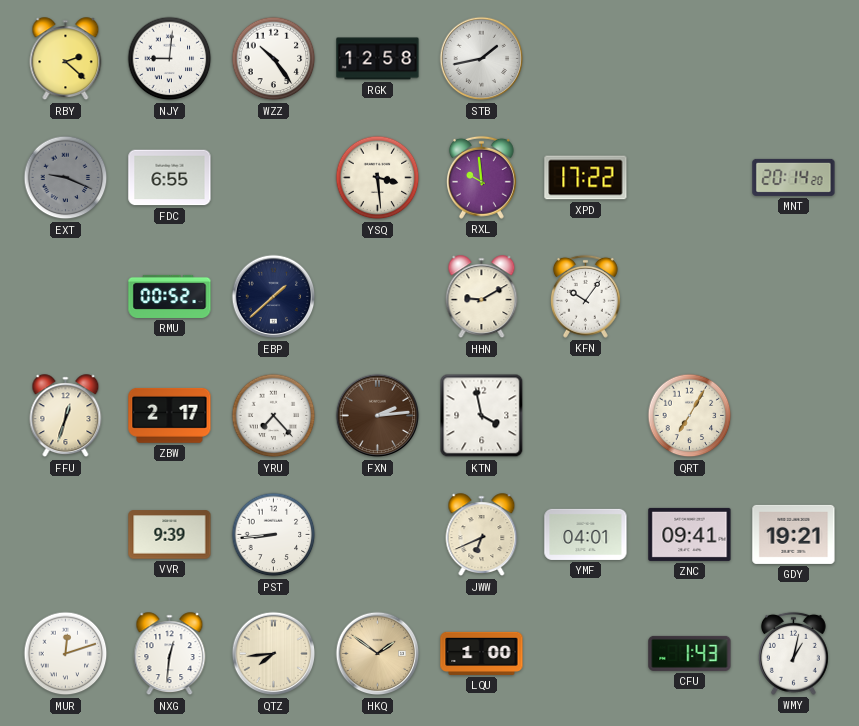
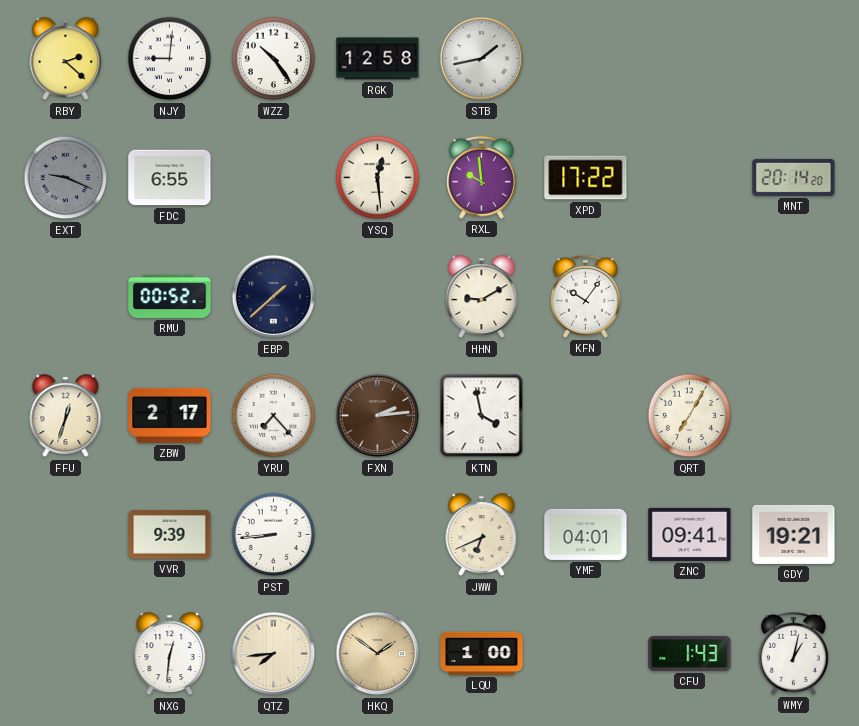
YSQ: 3:29 -> 12:29
MUR: 12:12 -> none
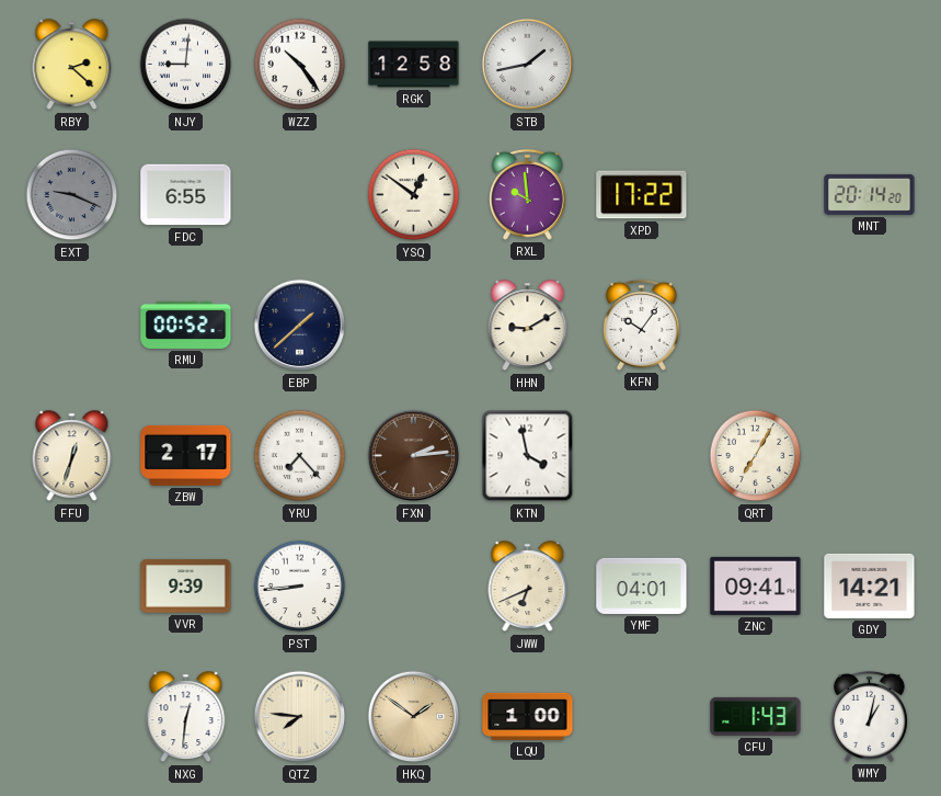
YSQ: 12:29 -> 12:51
GDY: 19:21 -> 14:21
QTZ: 7:44 -> 7:46
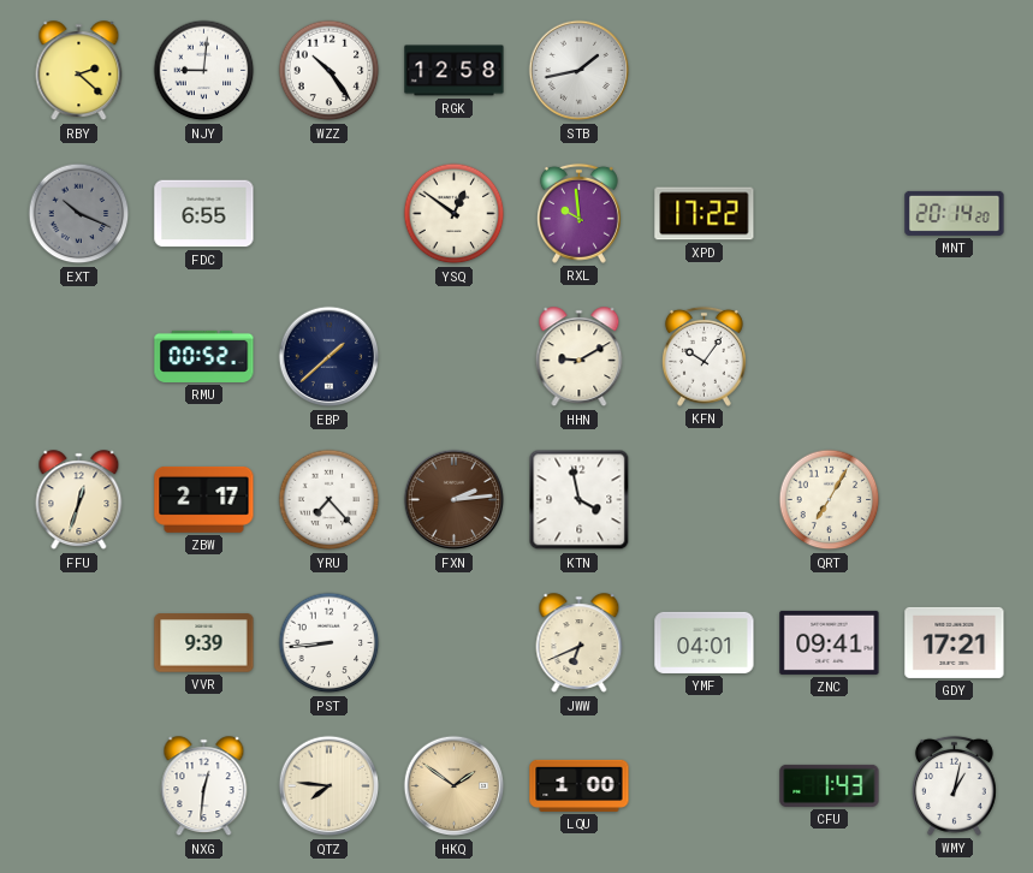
EXT: 9:19 -> 10:19
GDY: 14:21 -> 17:21
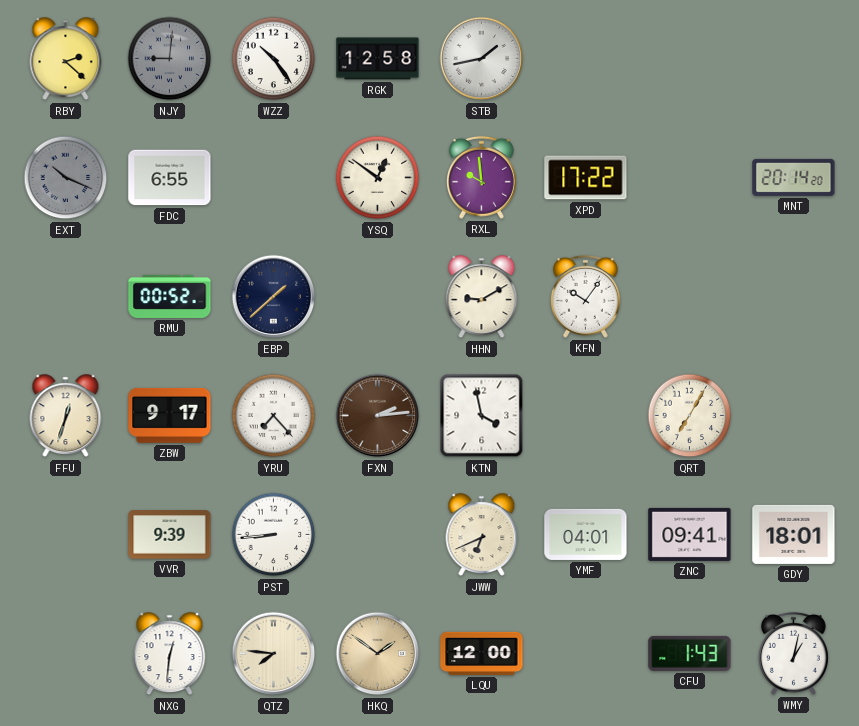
NJY dial: white -> grey
ZBW: 2:17 -> 9:17
GDY: 17:21 -> 18:01
LQU: 1:00 -> 12:00
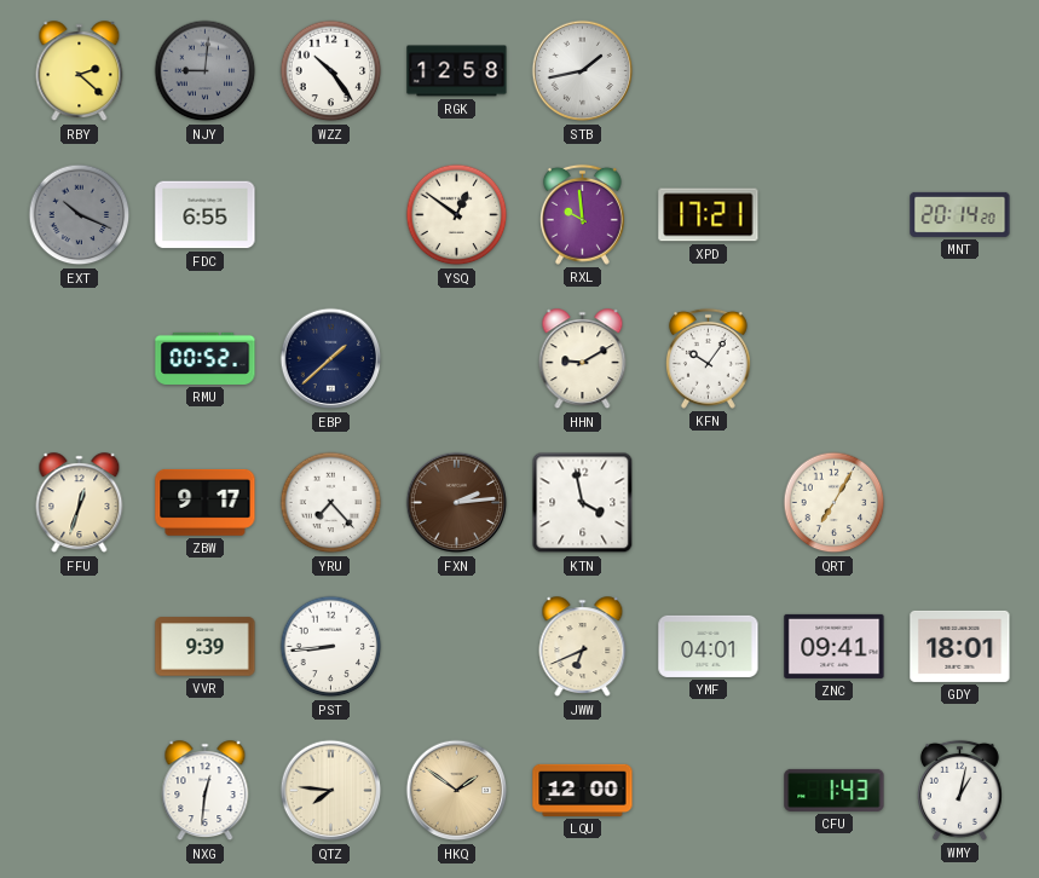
XPD: 17:22 -> 17:21
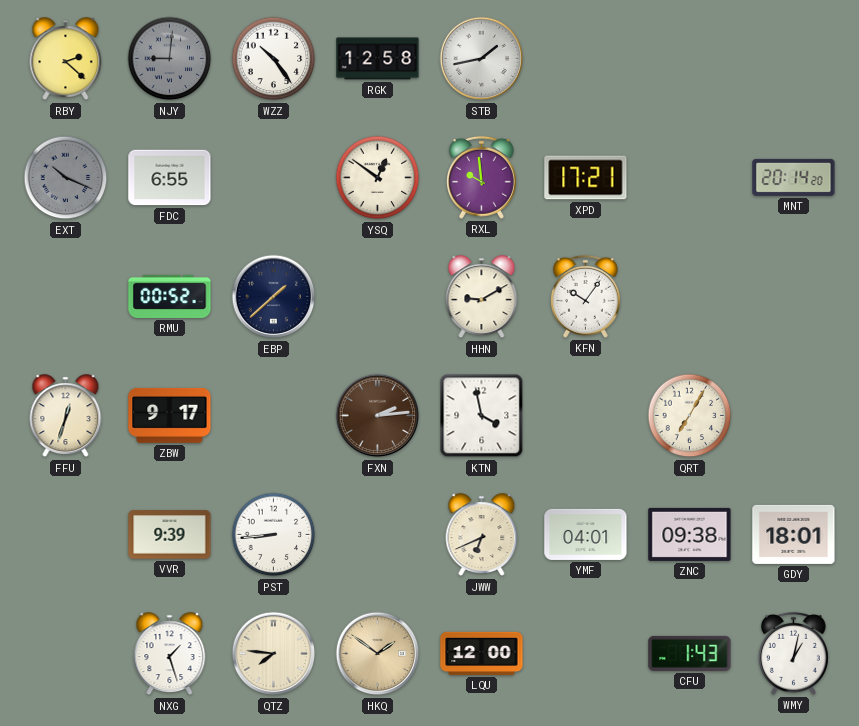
YRU: 7:23 -> none
ZNC: 09:41 -> 09:38
NXG: 12:31 -> 1:27
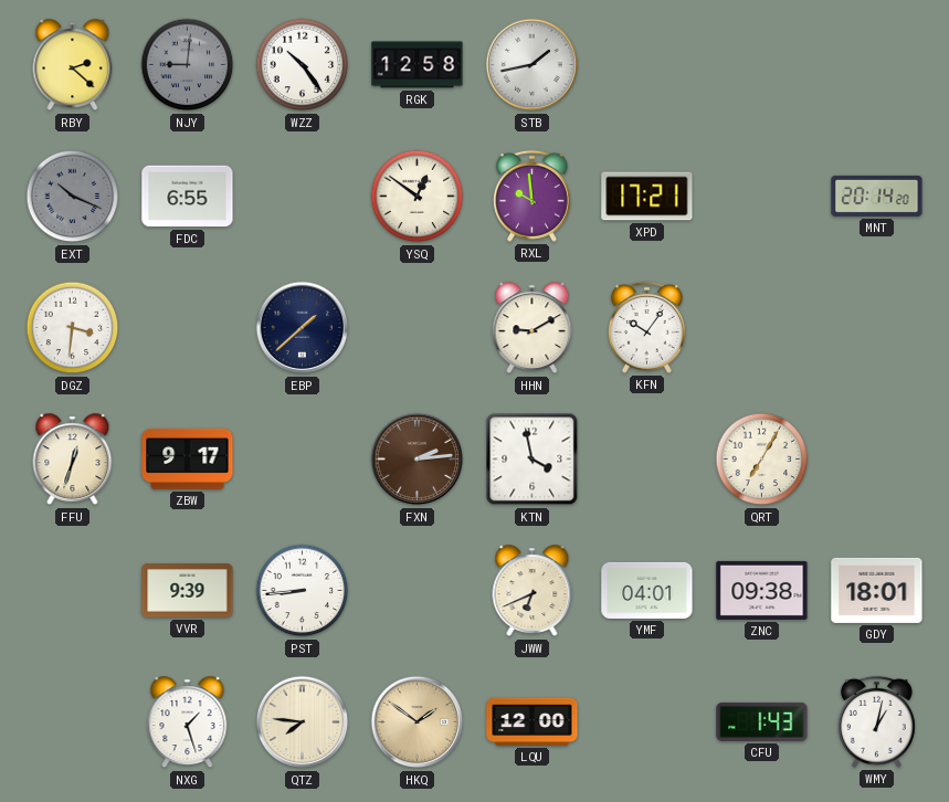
DGZ: none -> 3:31
RMU: 00:52 -> none
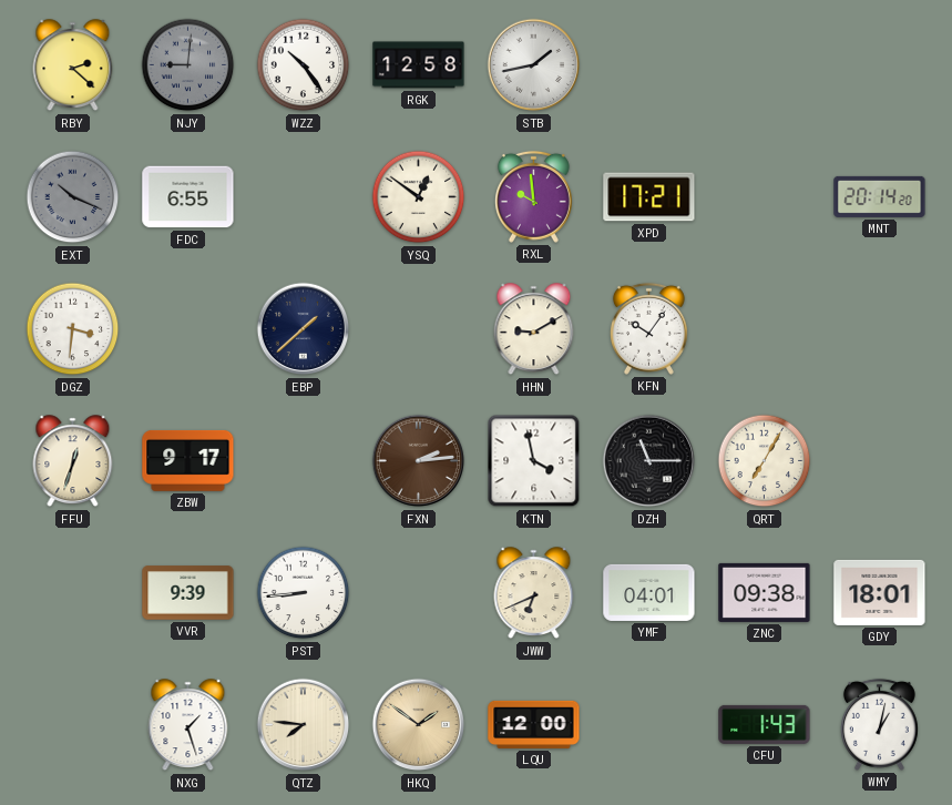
DZH: none -> 11:15
